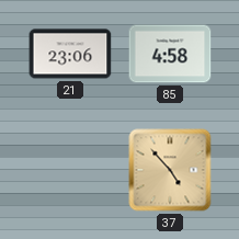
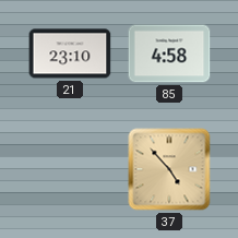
21: 23:06 -> 23:10
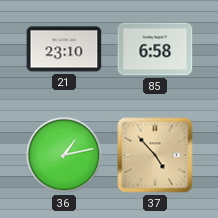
85: 4:58 -> 6:58
36: none -> 1:13
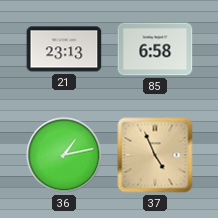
21: 23:10 -> 23:13
37: 4:53 -> 4:56
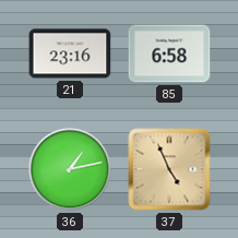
21: 23:13 -> 23:16
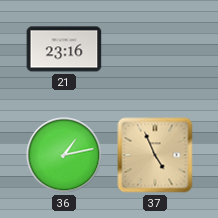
85: 6:58 -> none
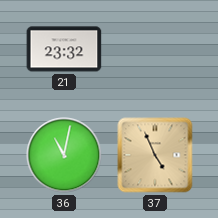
21: 23:16 -> 23:32
36: 1:13 -> 11:02
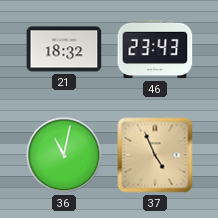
21: 23:32 -> 18:32
46: none -> 23:43
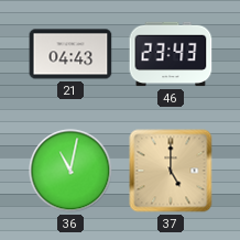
21: 18:32 -> 04:43
37: 4:56 -> 5:00
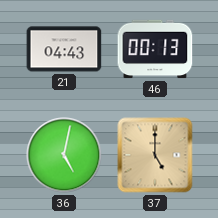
46: 23:43 -> 00:13
36: 11:02 -> 5:02
